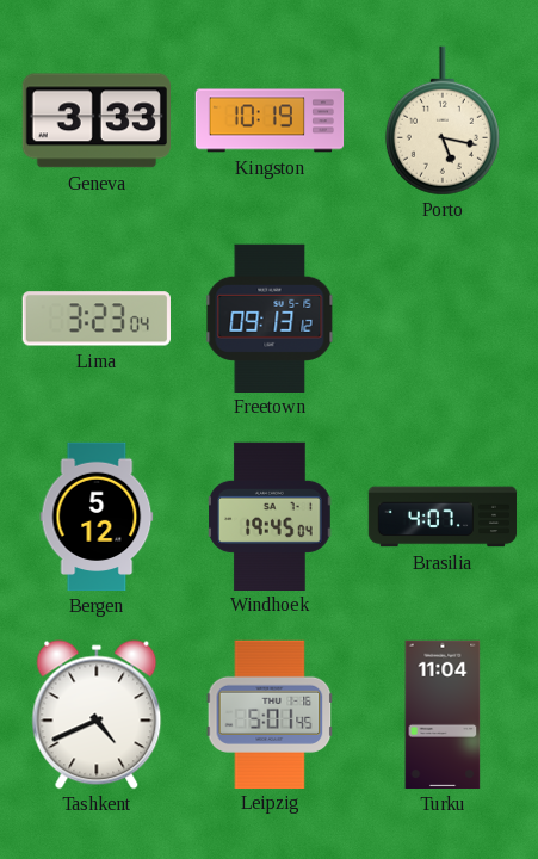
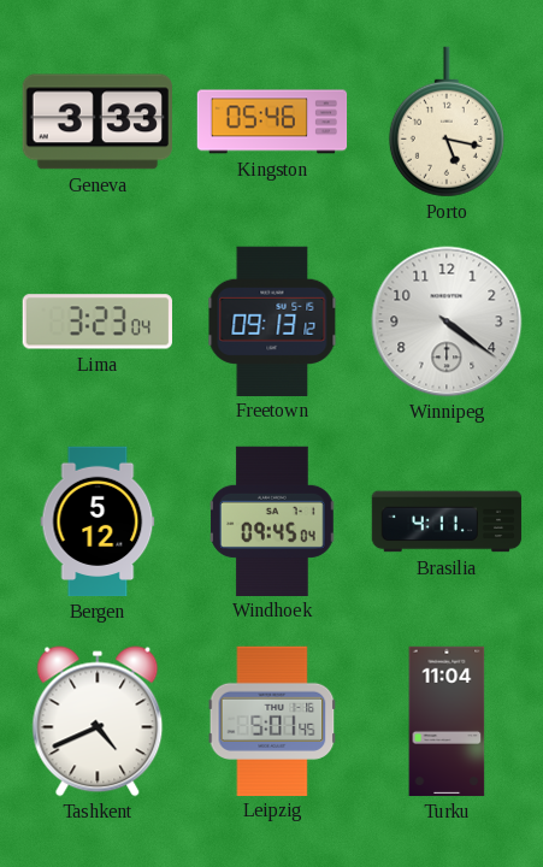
Kingston: 10:19 -> 05:46
Winnipeg: none -> 4:21
Windhoek: 19:45 -> 09:45
Brasilia: 4:07 -> 4:11
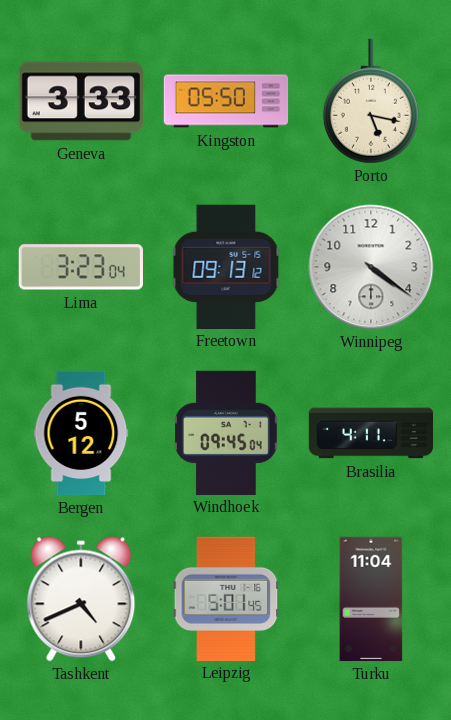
Kingston: 05:46 -> 05:50
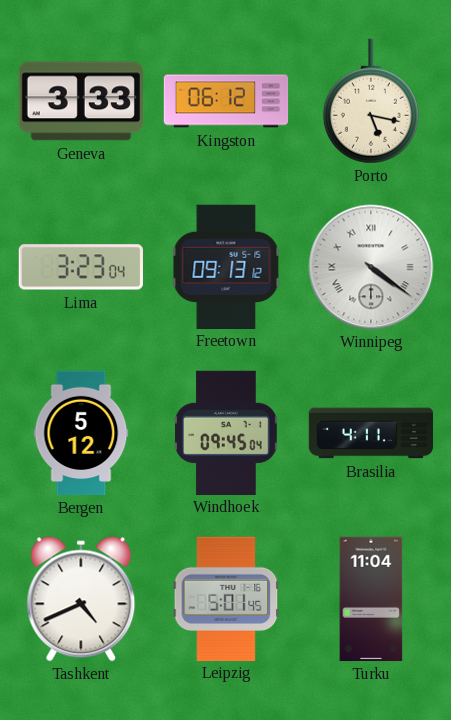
Kingston: 05:50 -> 06:12
Winnipeg numerals: Arabic -> Roman
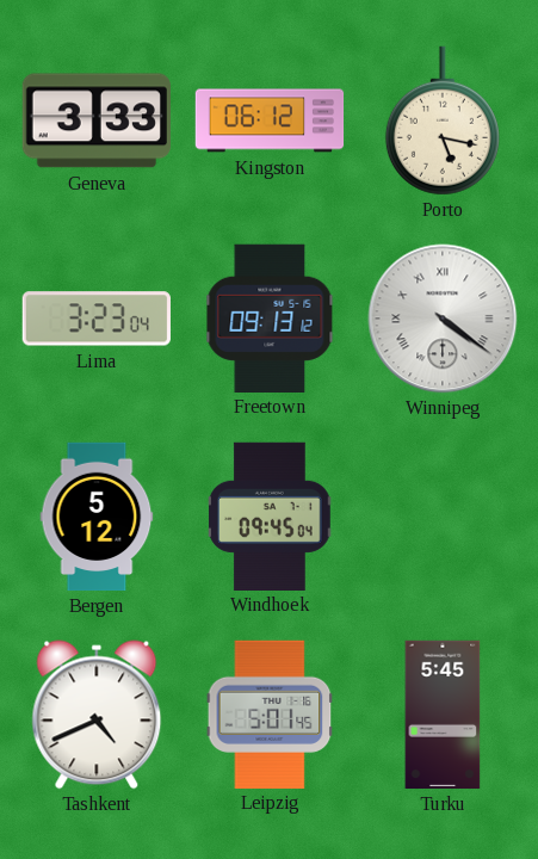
Brasilia: 4:11 -> none
Turku: 11:04 -> 5:45
